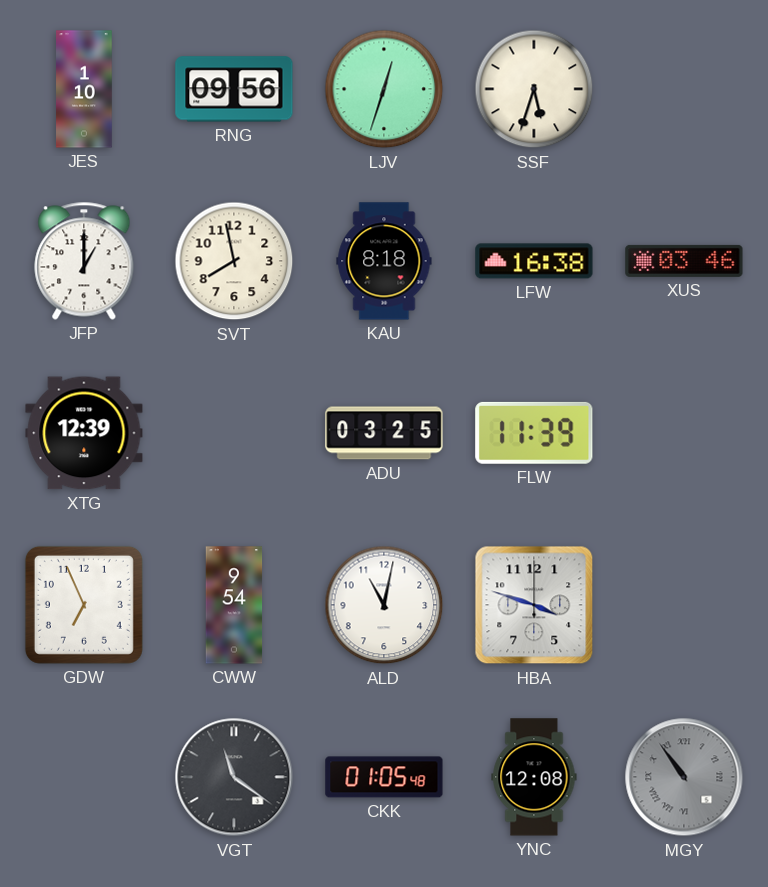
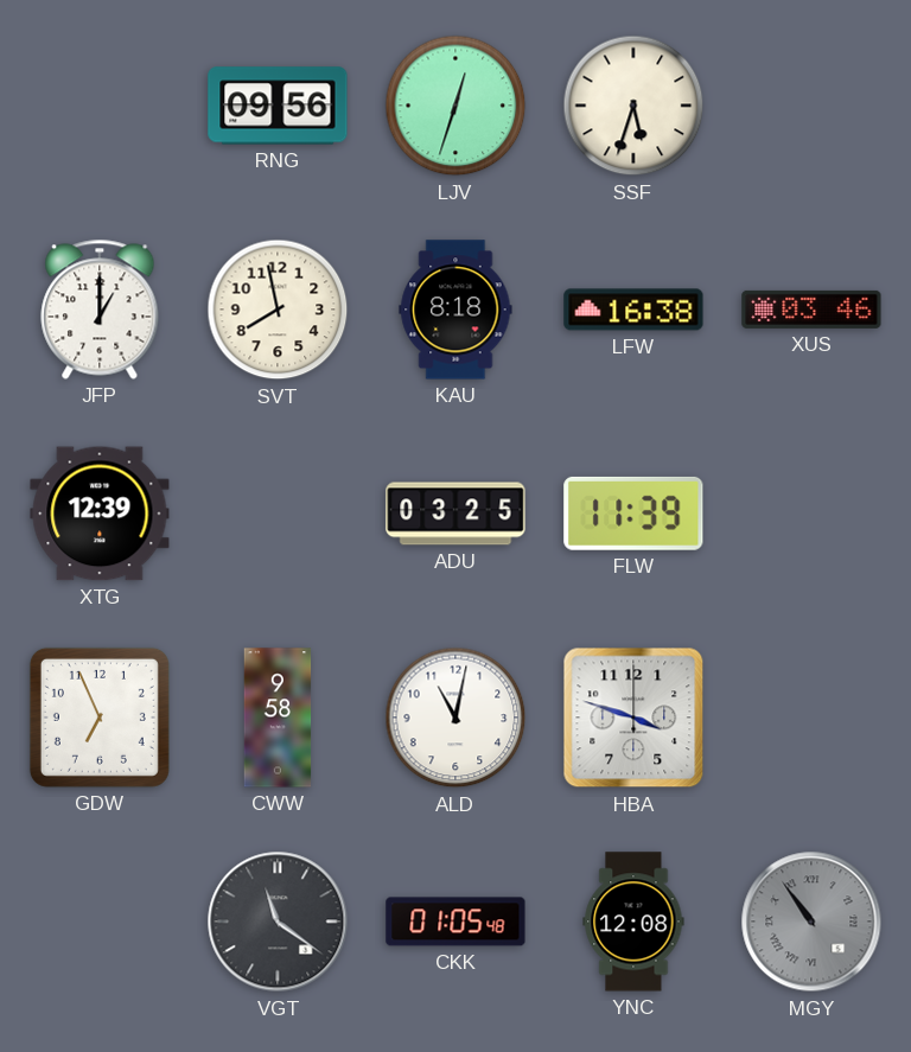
JES: 1:10 -> none
CWW: 9:54 -> 9:58
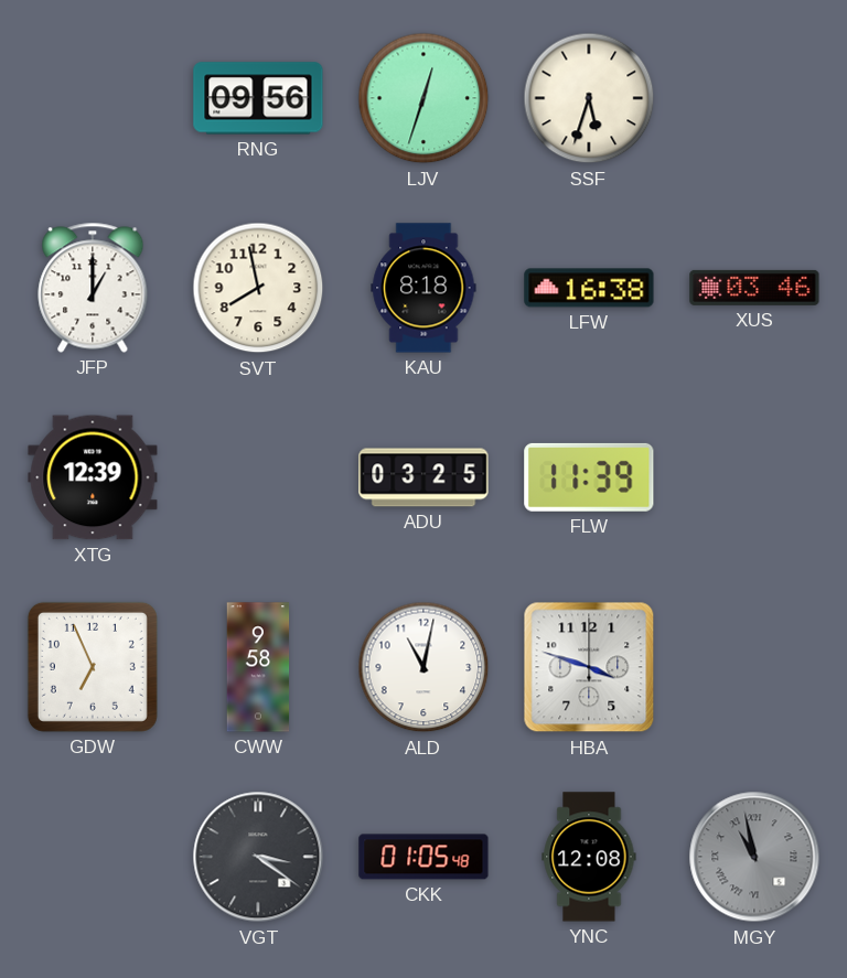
VGT: 11:21 -> 3:21
MGY: 10:54 -> 10:58
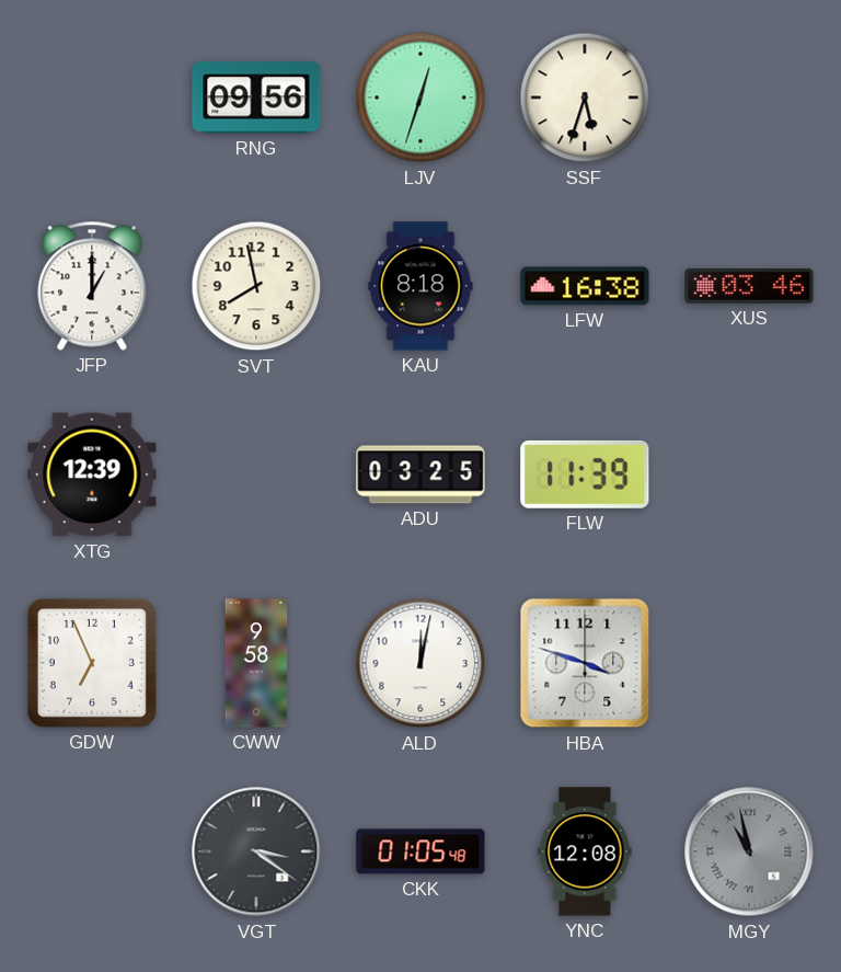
ALD: 11:02 -> 12:02
